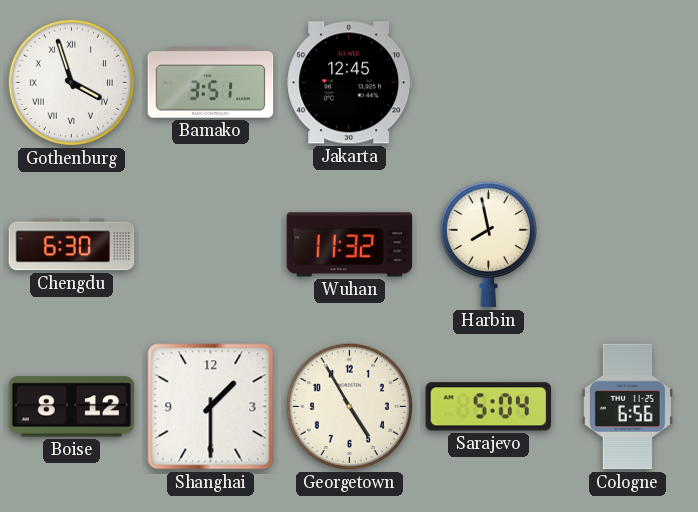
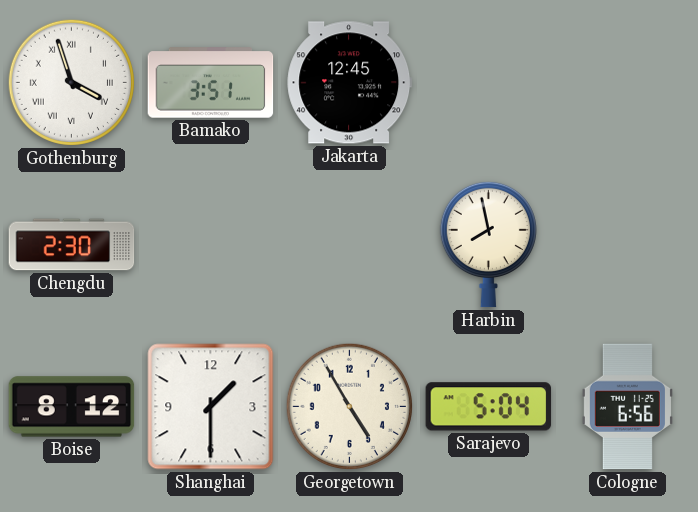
Chengdu: 6:30 -> 2:30
Wuhan: 11:32 -> none
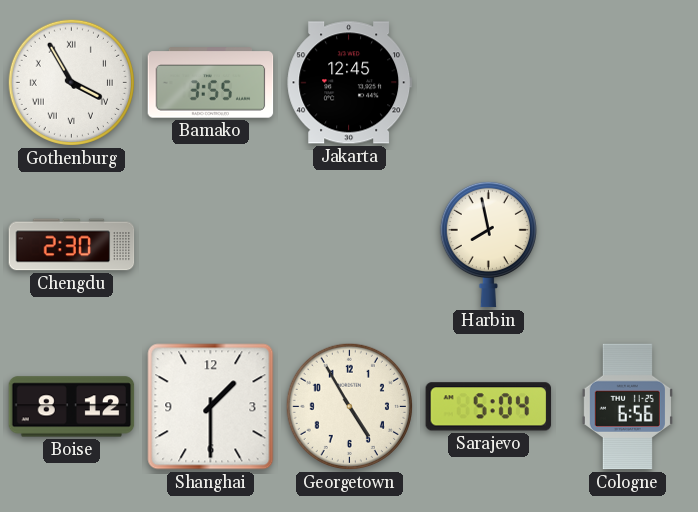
Gothenburg: 3:57 -> 3:55
Bamako: 3:51 -> 3:55
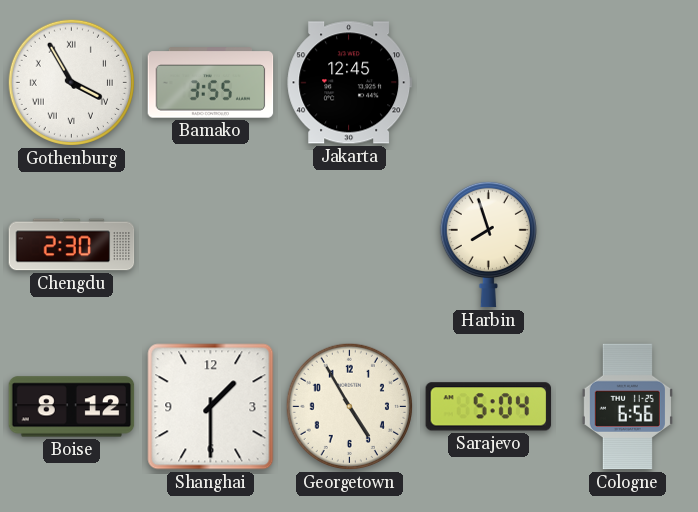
Harbin: 7:58 -> 7:57
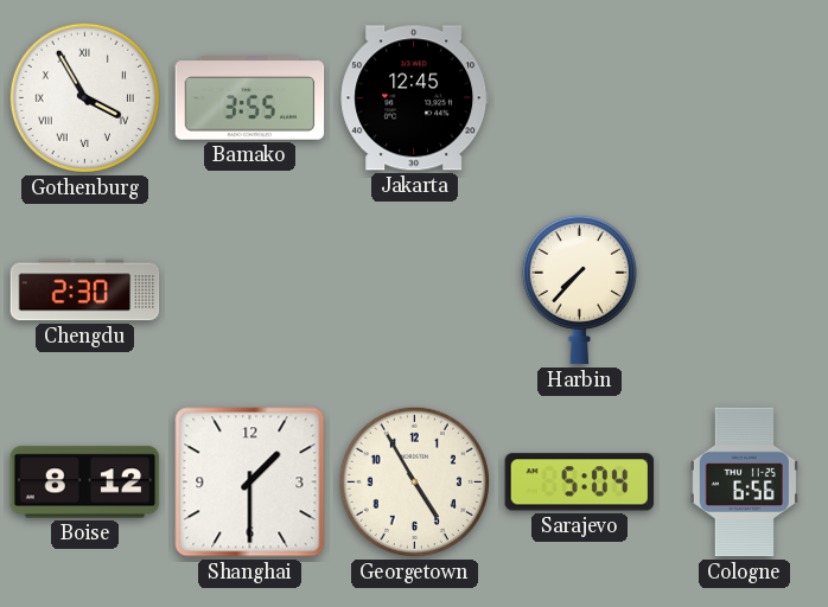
Harbin: 7:57 -> 7:37
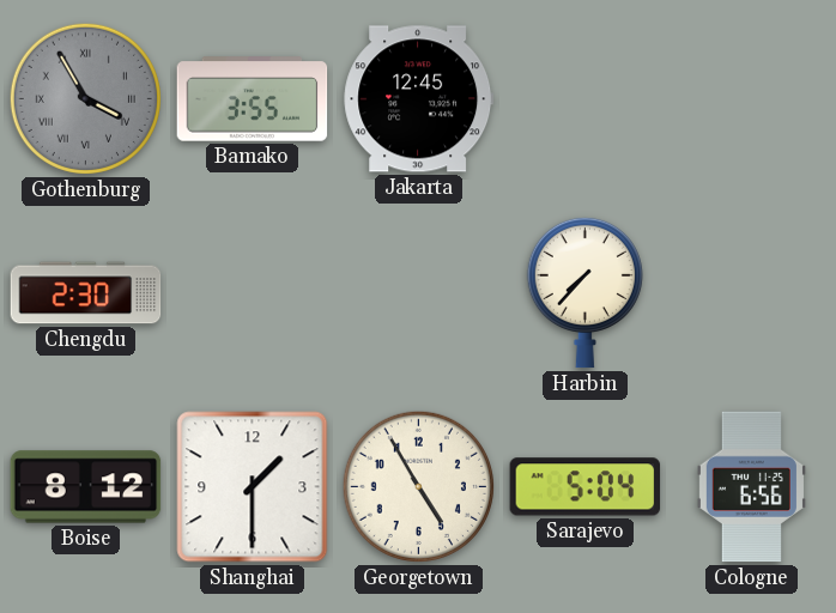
Gothenburg dial: white -> grey
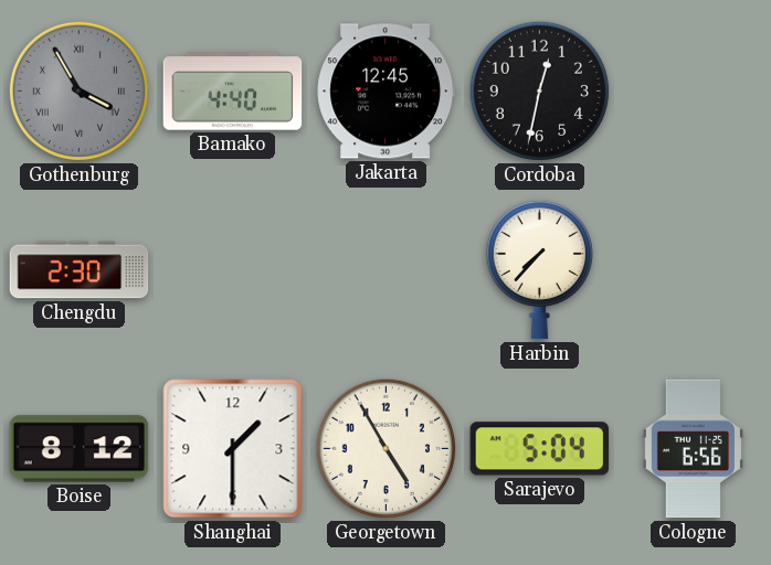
Bamako: 3:55 -> 4:40
Cordoba: none -> 12:32
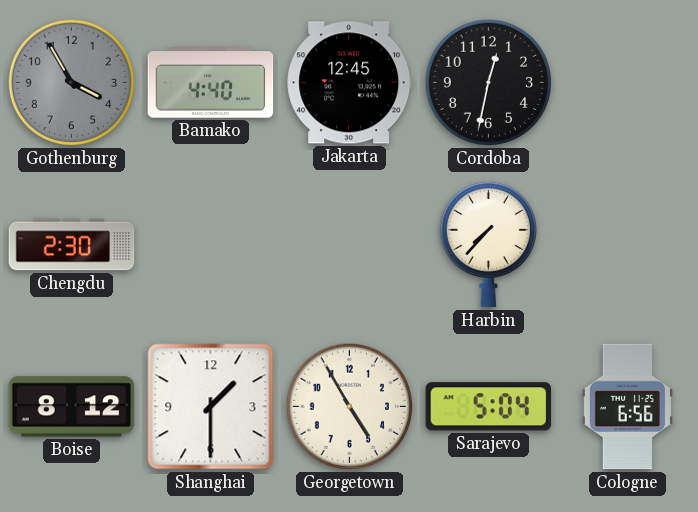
Gothenburg numerals: Roman -> Arabic
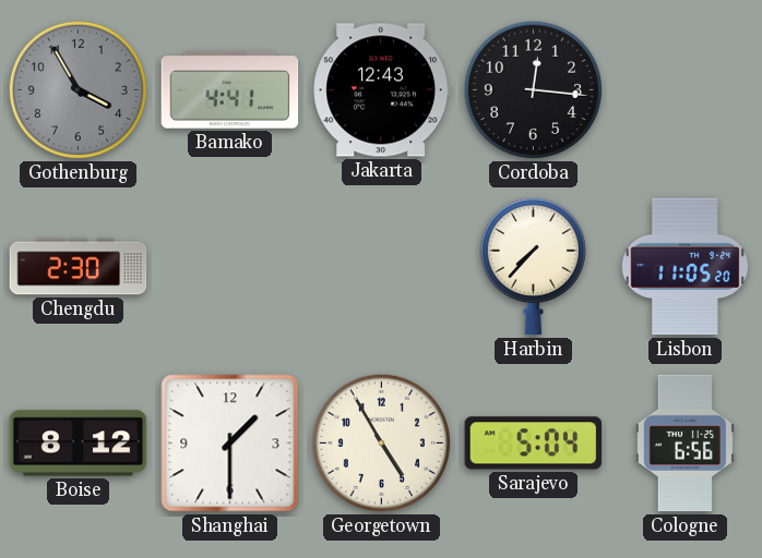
Bamako: 4:40 -> 4:41
Jakarta: 12:45 -> 12:43
Cordoba: 12:32 -> 12:16
Lisbon: none -> 11:05
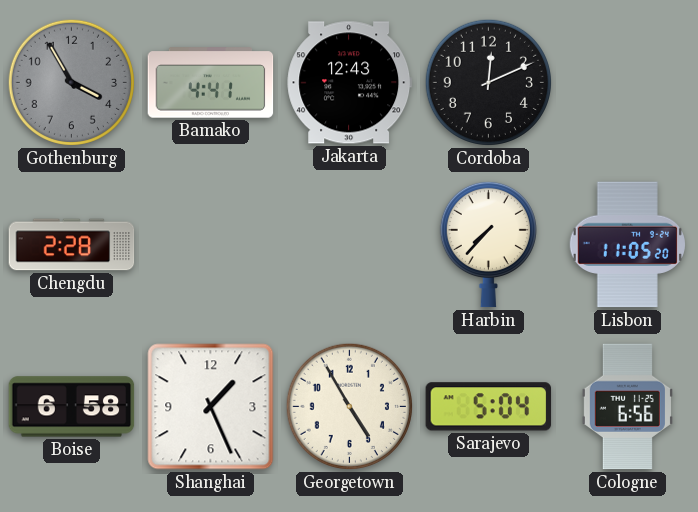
Cordoba: 12:16 -> 12:11
Chengdu: 2:30 -> 2:28
Boise: 8:12 -> 6:58
Shanghai: 1:30 -> 1:26
